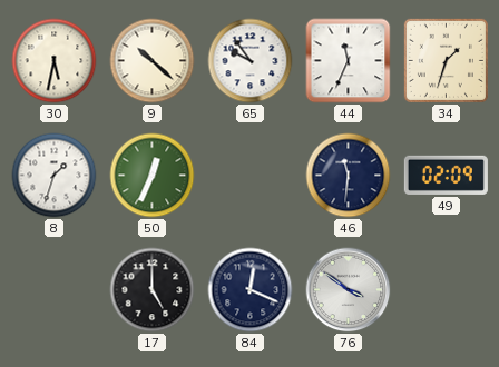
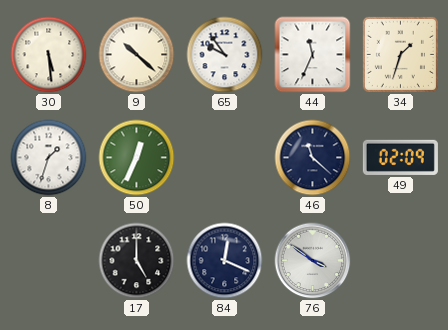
30: 5:32 -> 5:29
46: 11:31 -> 11:22
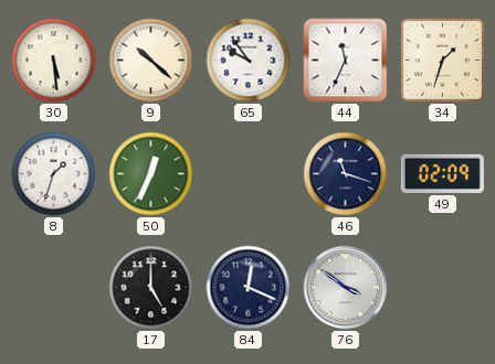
46: 11:22 -> 11:18
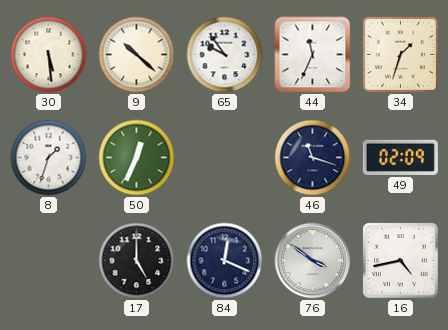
16: none -> 4:43
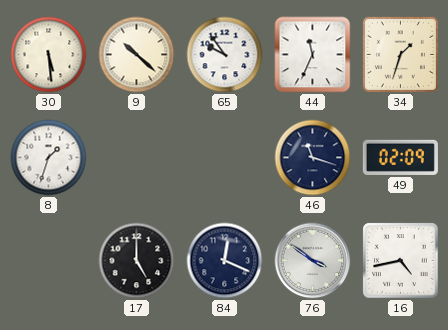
50: 12:34 -> none
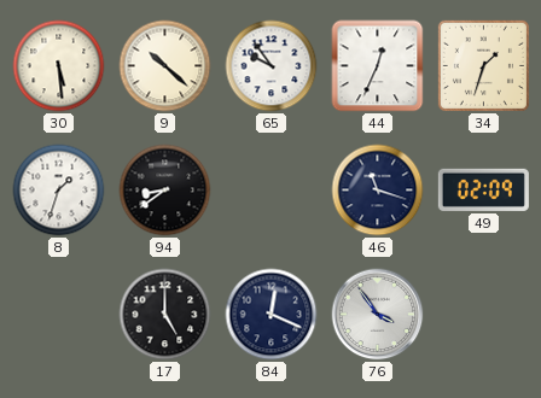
44: 11:34 -> 12:34
94: none -> 8:39
76: 3:51 -> 3:54
16: 4:43 -> none
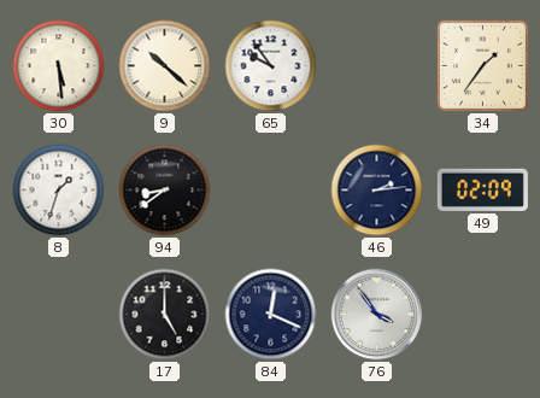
44: 12:34 -> none
34: 1:33 -> 1:36
46: 11:18 -> 2:14
